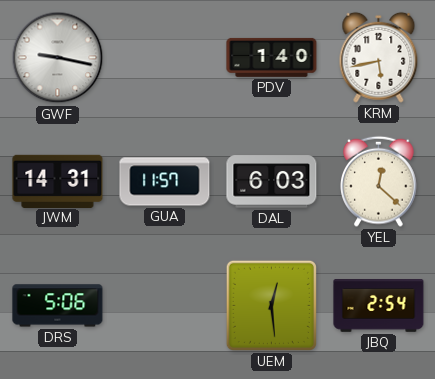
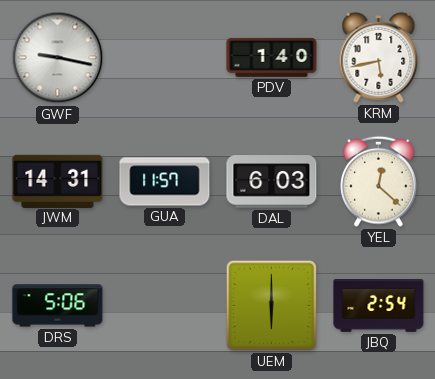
UEM: 12:29 -> 6:00
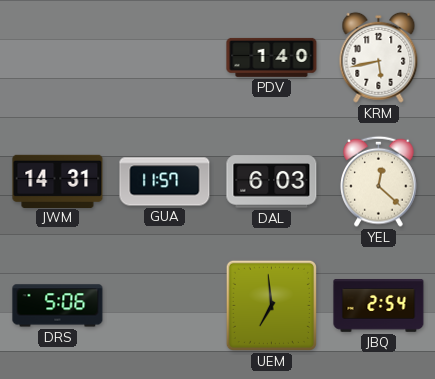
GWF: 9:17 -> none
UEM: 6:00 -> 6:59
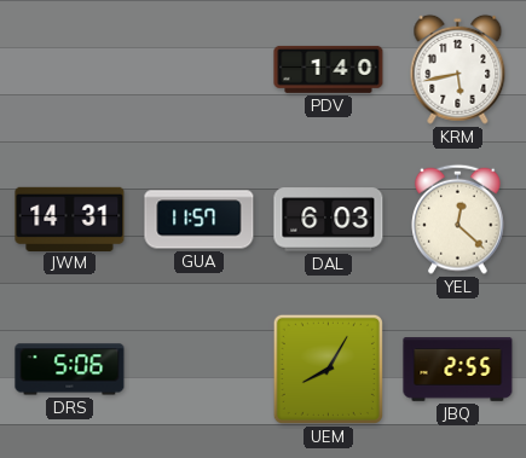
UEM: 6:59 -> 8:05
JBQ: 2:54 -> 2:55
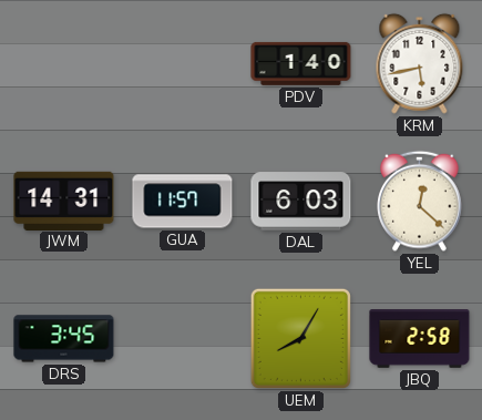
DRS: 5:06 -> 3:45
JBQ: 2:55 -> 2:58
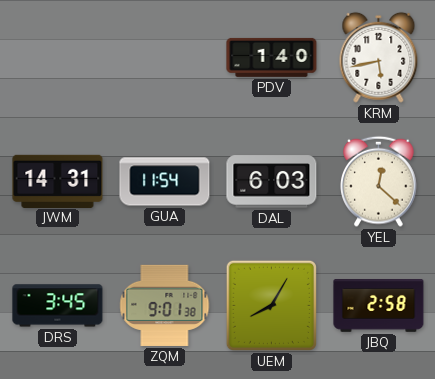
GUA: 11:57 -> 11:54
ZQM: none -> 9:01
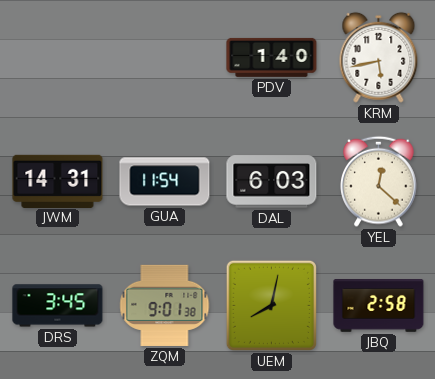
UEM: 8:05 -> 8:02
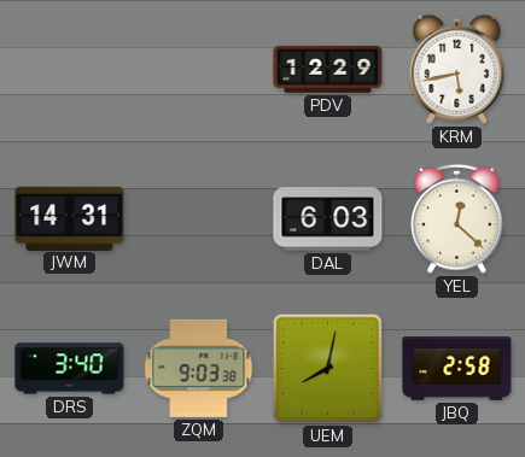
PDV: 1:40 -> 12:29
GUA: 11:54 -> none
DRS: 3:45 -> 3:40
ZQM: 9:01 -> 9:03
